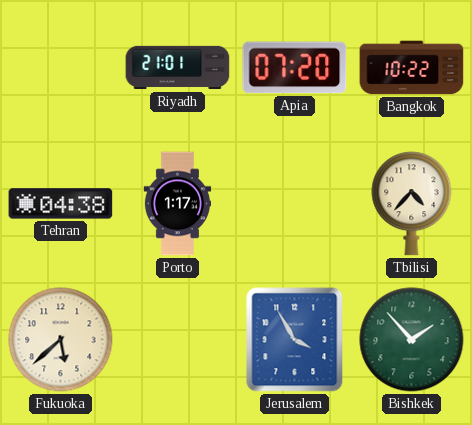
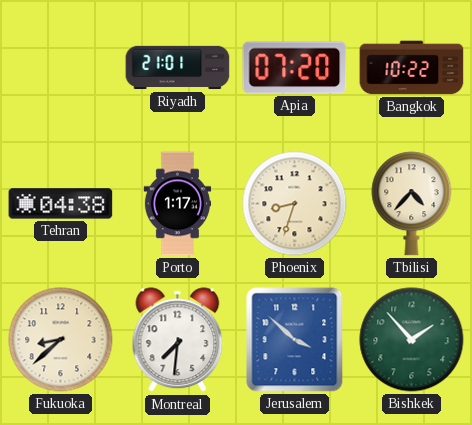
Phoenix: none -> 8:33
Fukuoka: 5:38 -> 8:38
Montreal: none -> 7:31
Jerusalem: 3:55 -> 3:52
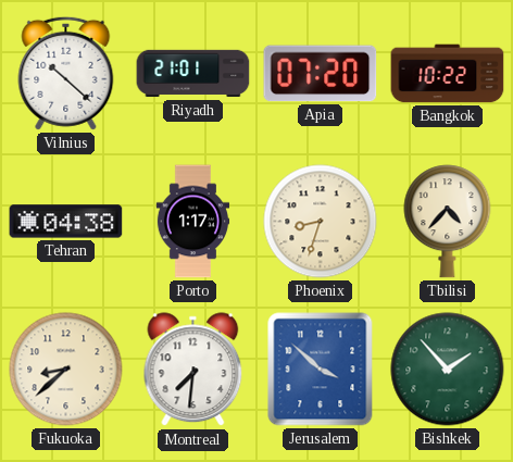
Vilnius: none -> 10:22
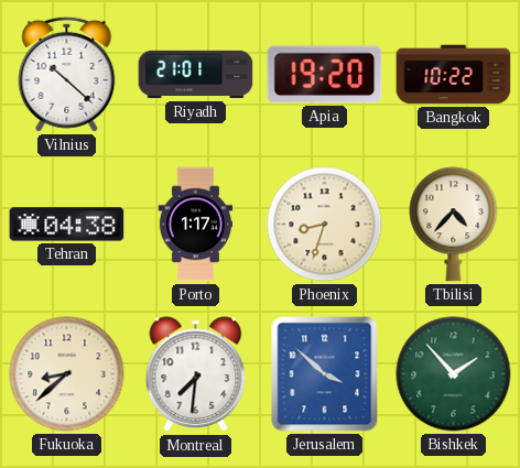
Apia: 07:20 -> 19:20
